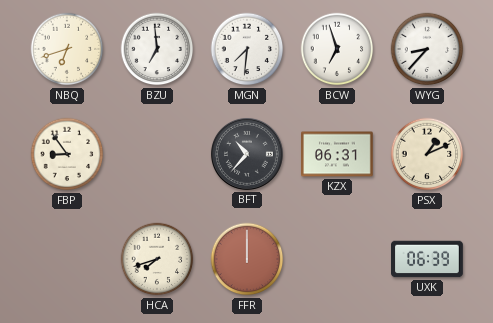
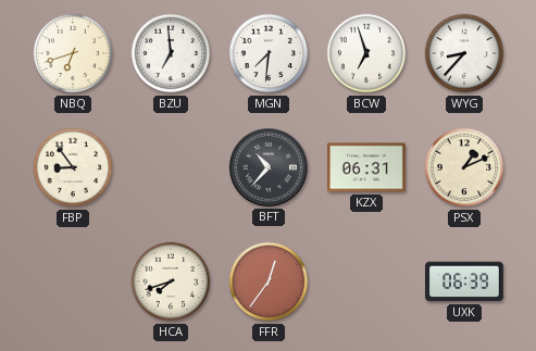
FFR: 12:00 -> 12:36
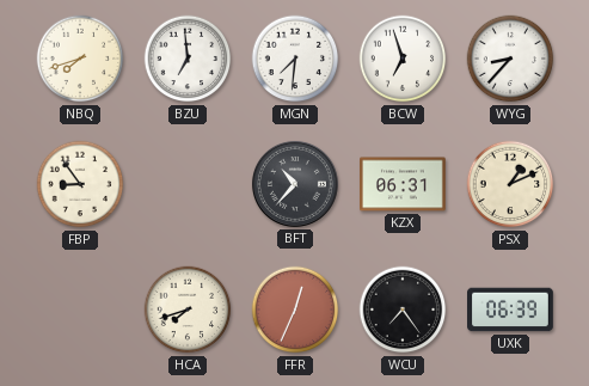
NBQ: 6:42 -> 7:42
FFR: 12:36 -> 12:34
WCU: none -> 7:24
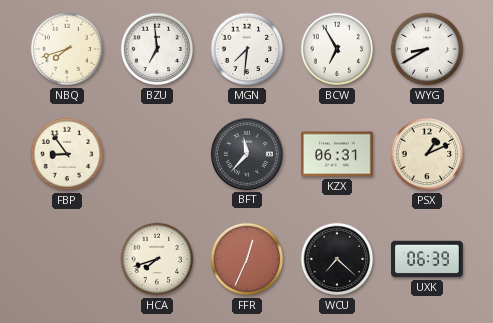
BCW: 6:57 -> 6:55
WYG: 8:37 -> 8:40
BFT: 10:37 -> 11:37
WCU: 7:24 -> 7:22
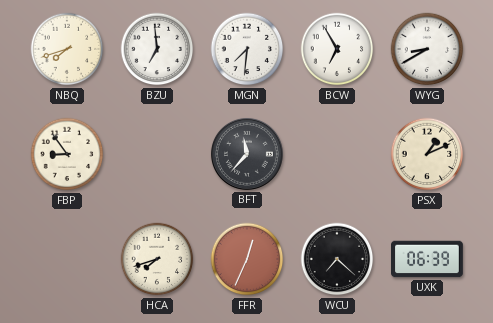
KZX: 06:31 -> none
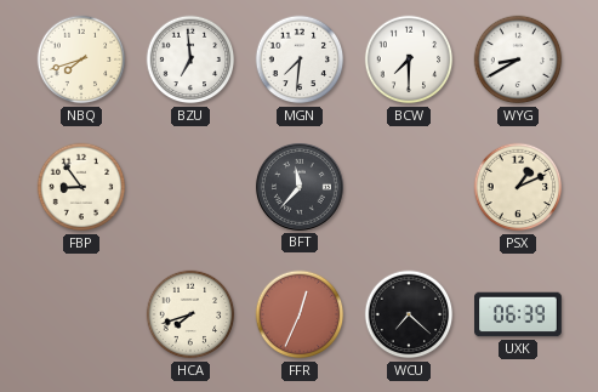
BCW: 6:55 -> 7:30
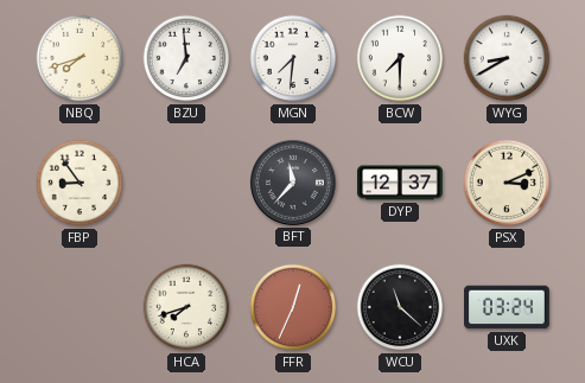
DYP: none -> 12:37
PSX: 1:11 -> 3:11
WCU: 7:22 -> 11:22
UXK: 06:39 -> 03:24
